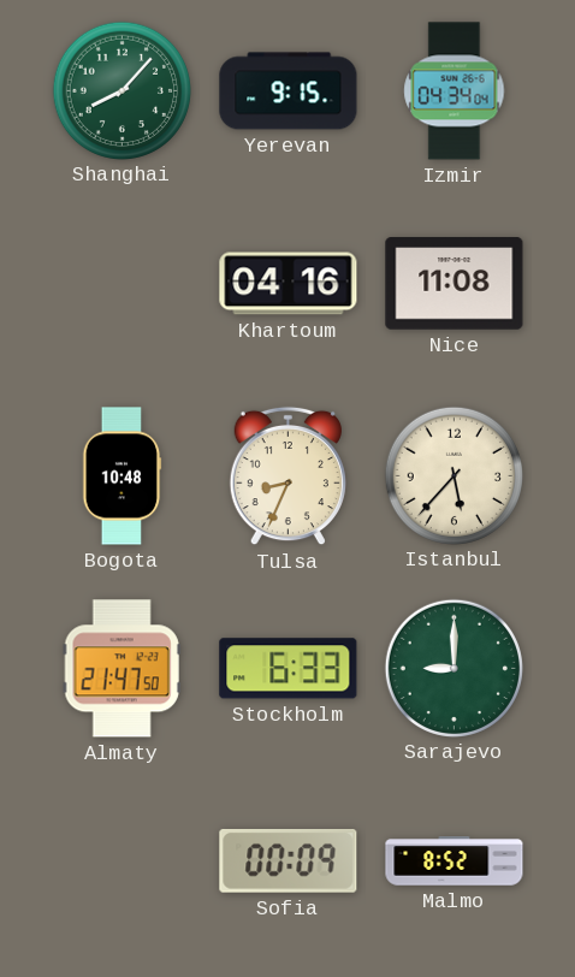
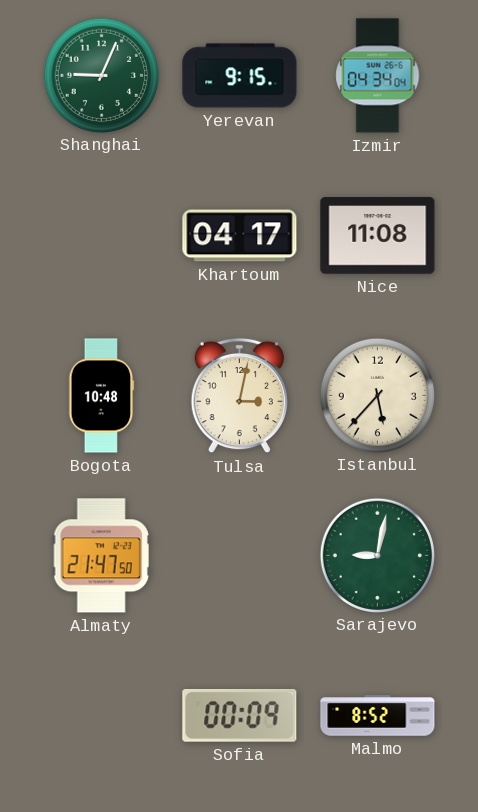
Shanghai: 8:07 -> 9:04
Khartoum: 04:16 -> 04:17
Tulsa: 8:34 -> 3:02
Stockholm: 6:33 -> none
Sarajevo: 9:00 -> 9:02
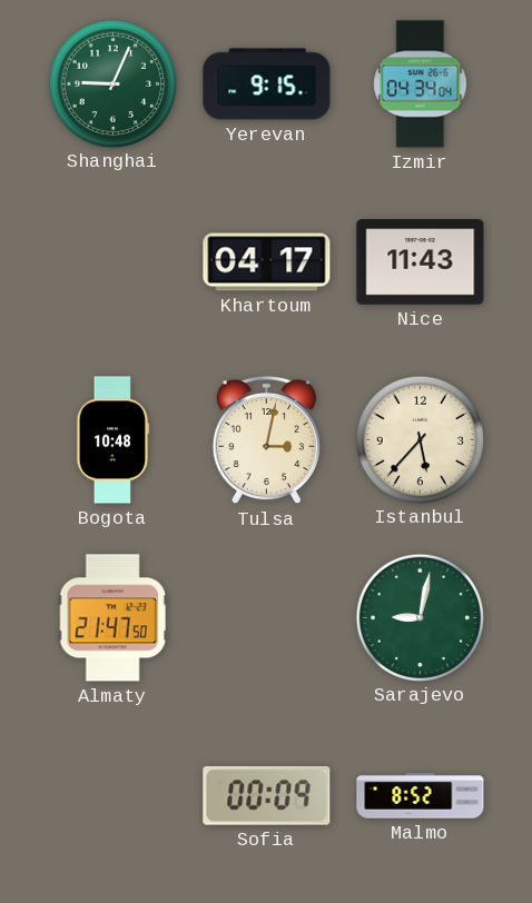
Nice: 11:08 -> 11:43
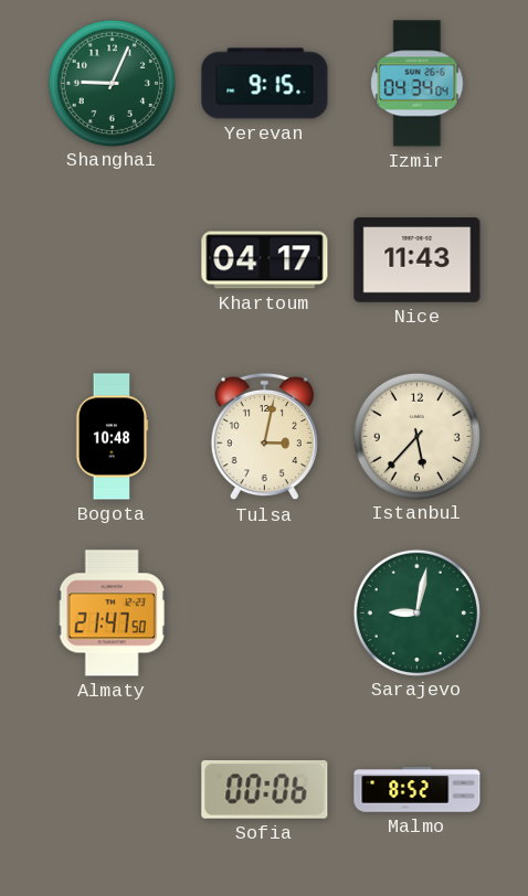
Sofia: 00:09 -> 00:06
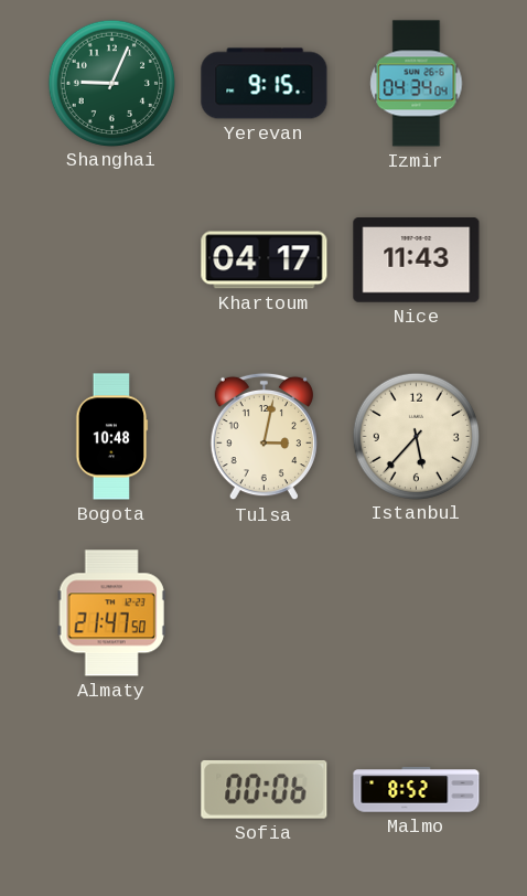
Sarajevo: 9:02 -> none
